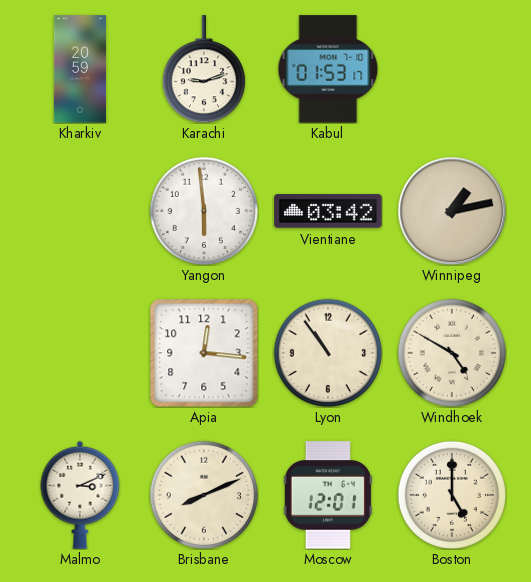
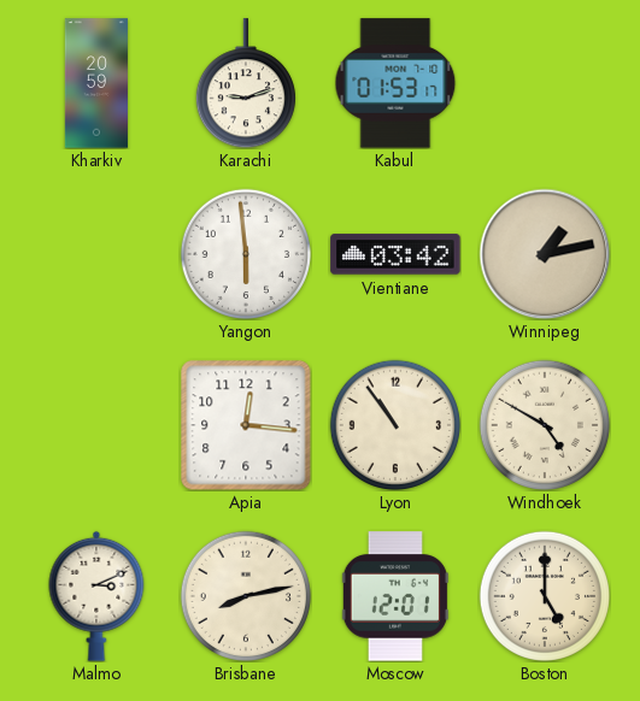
Brisbane: 8:11 -> 8:13
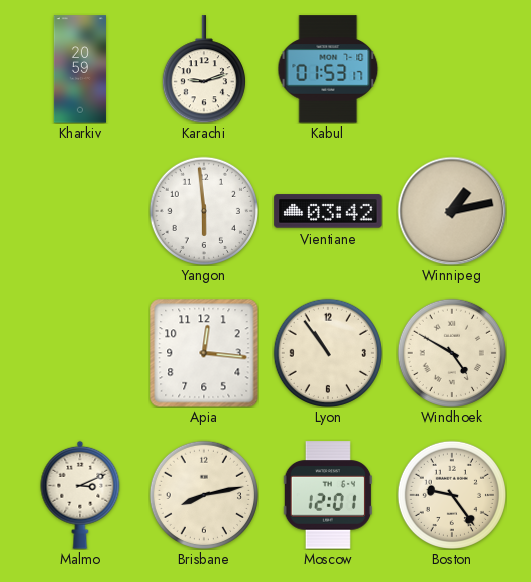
Boston: 5:00 -> 9:24
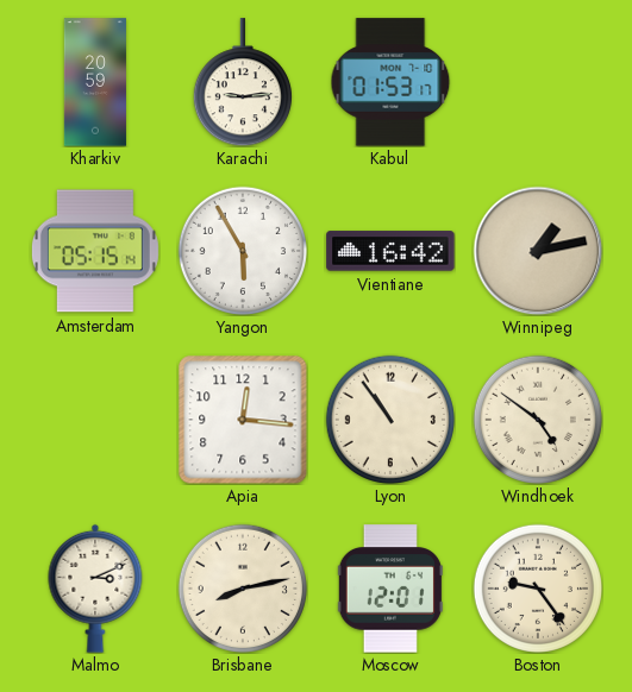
Karachi: 9:12 -> 9:14
Amsterdam: none -> 05:15
Yangon: 5:59 -> 5:55
Vientiane: 03:42 -> 16:42
Windhoek: 4:50 -> 4:51
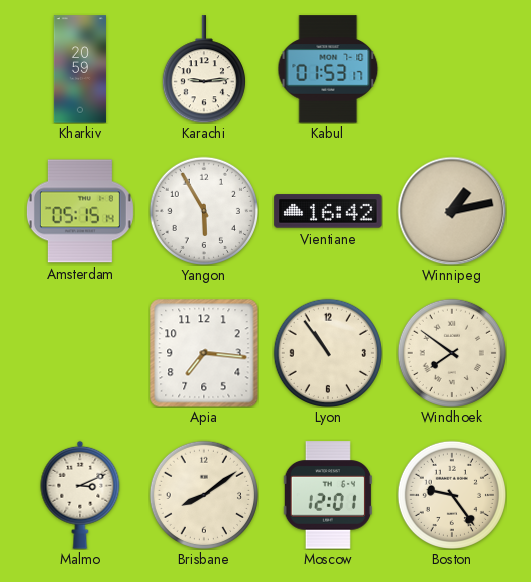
Apia: 12:16 -> 7:16
Windhoek: 4:51 -> 7:51
Brisbane: 8:13 -> 8:09
